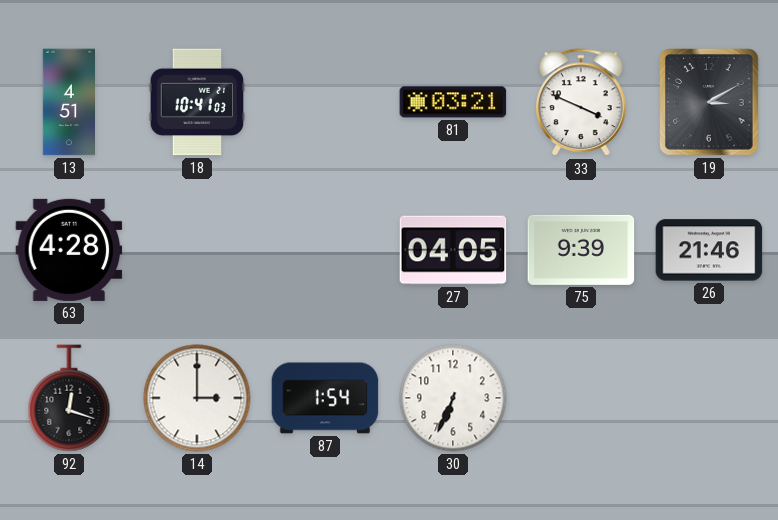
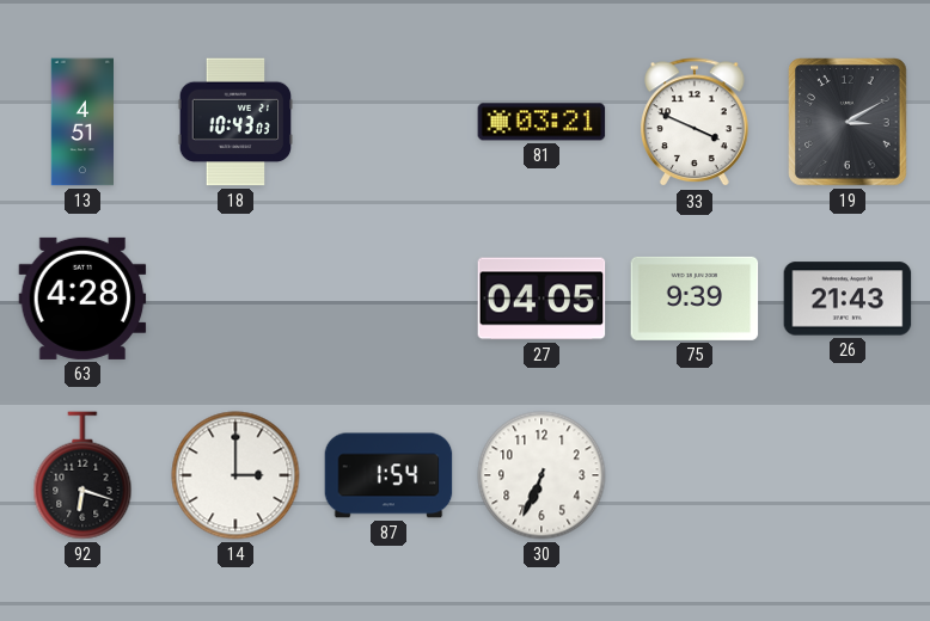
18: 10:41 -> 10:43
26: 21:46 -> 21:43
92: 12:18 -> 6:18
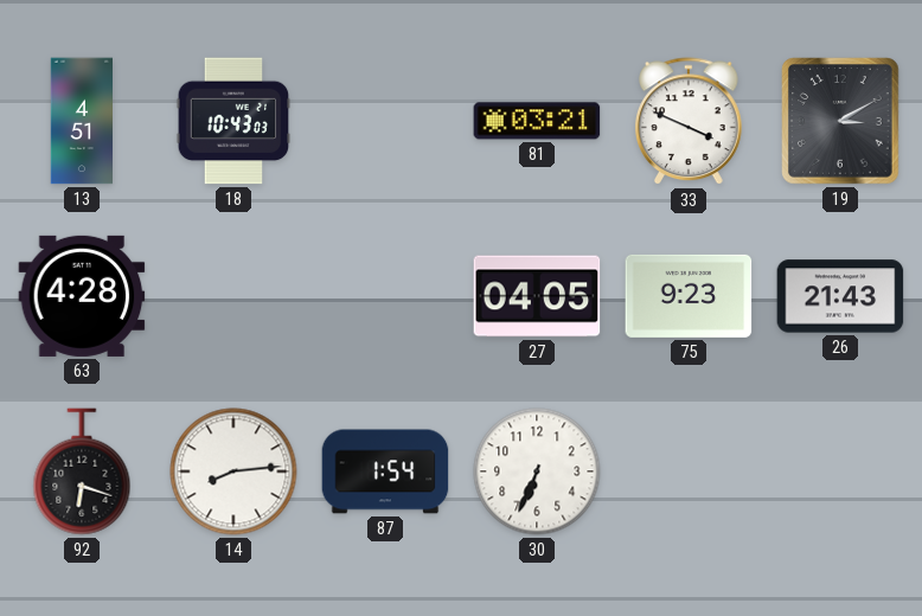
75: 9:39 -> 9:23
14: 3:00 -> 8:14
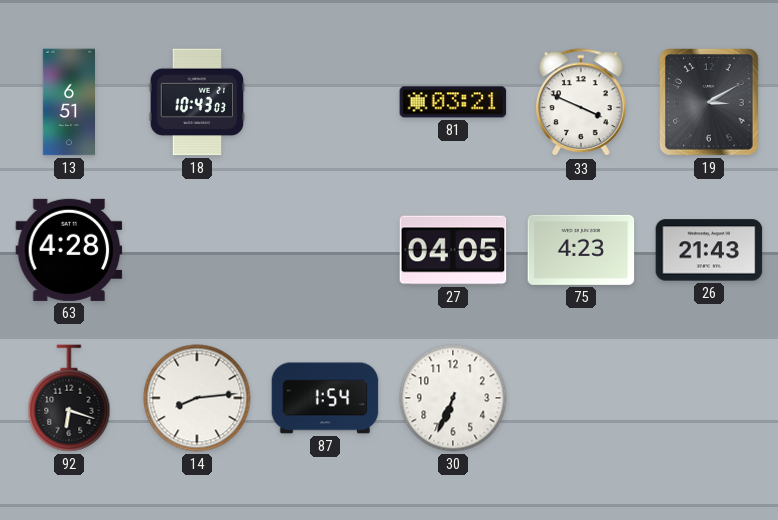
13: 4:51 -> 6:51
75: 9:23 -> 4:23
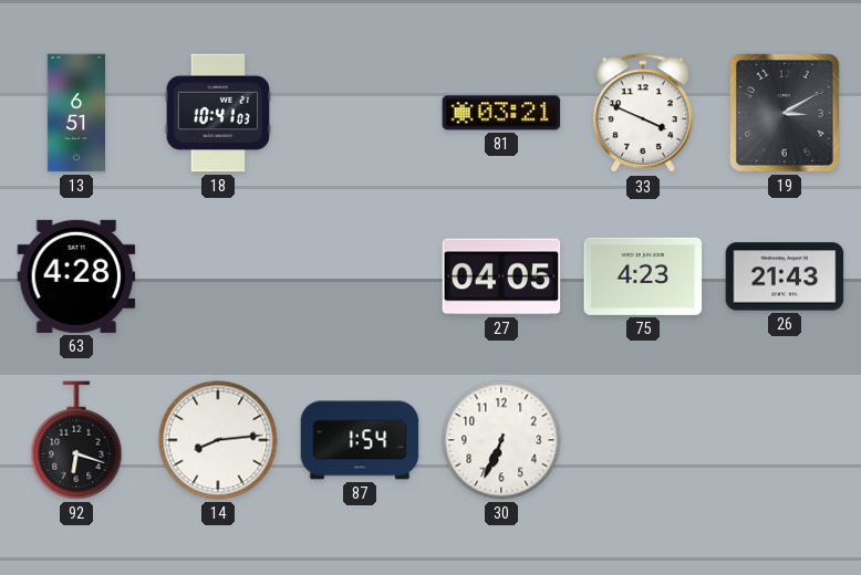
18: 10:43 -> 10:41
